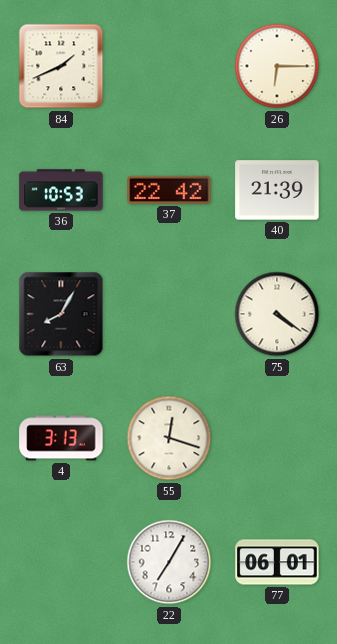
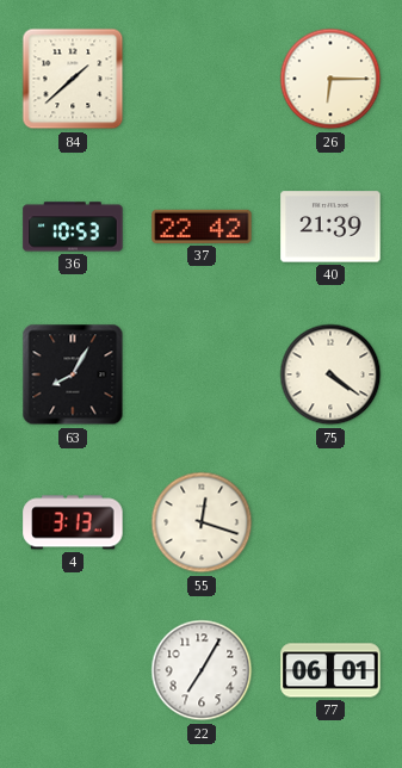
84: 1:41 -> 1:38
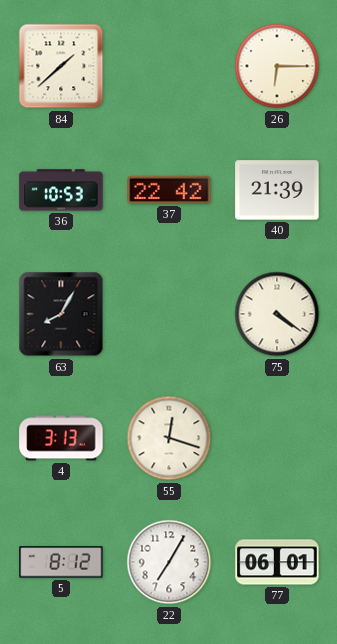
5: none -> 8:12
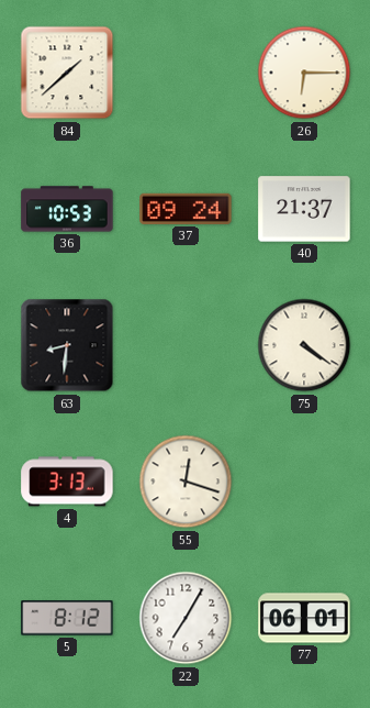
37: 22:42 -> 09:24
40: 21:39 -> 21:37
63: 8:05 -> 8:31
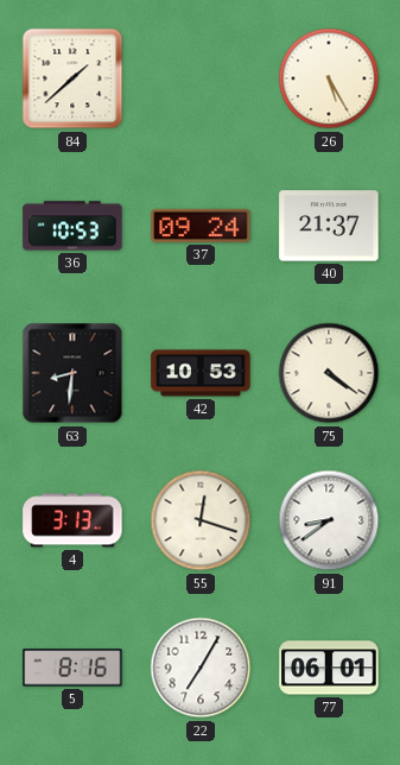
26: 6:15 -> 5:25
42: none -> 10:53
91: none -> 8:39
5: 8:12 -> 8:16
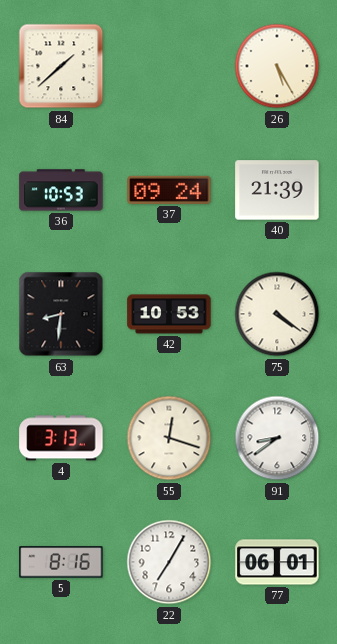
40: 21:37 -> 21:39
